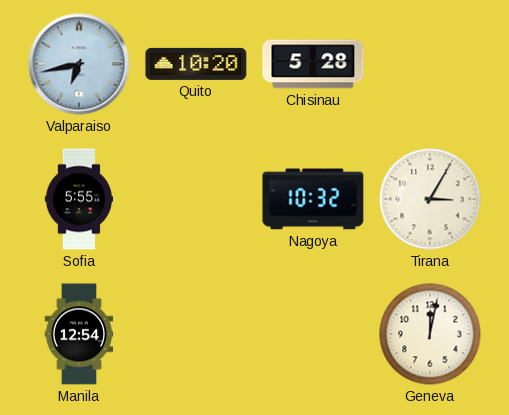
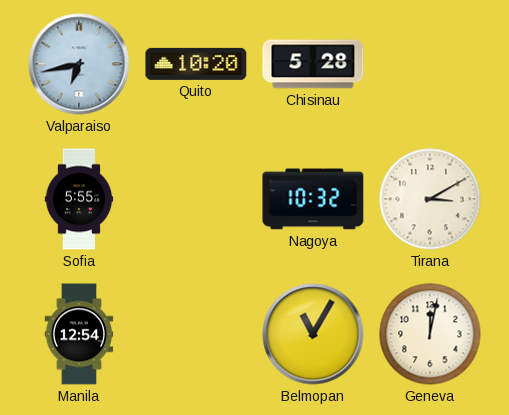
Tirana: 3:05 -> 3:10
Belmopan: none -> 11:05
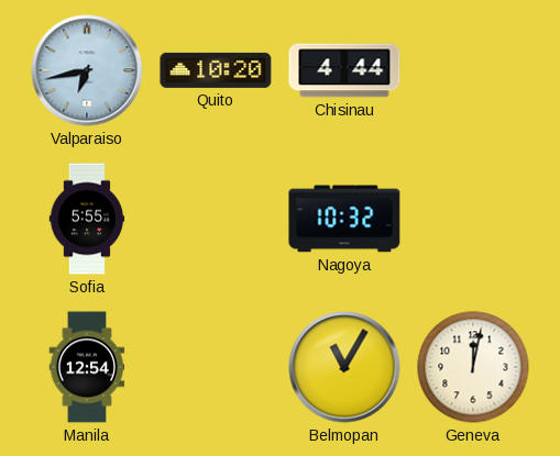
Chisinau: 5:28 -> 4:44
Tirana: 3:10 -> none
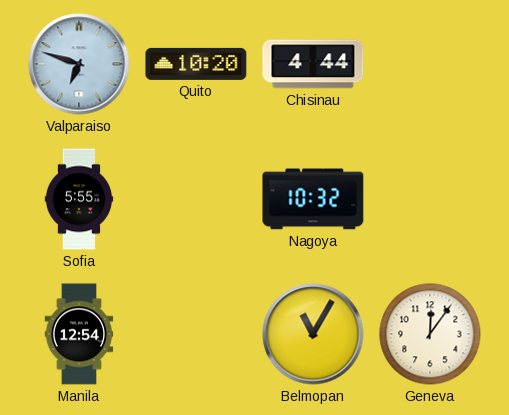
Valparaiso: 6:43 -> 6:48
Geneva: 12:02 -> 12:06
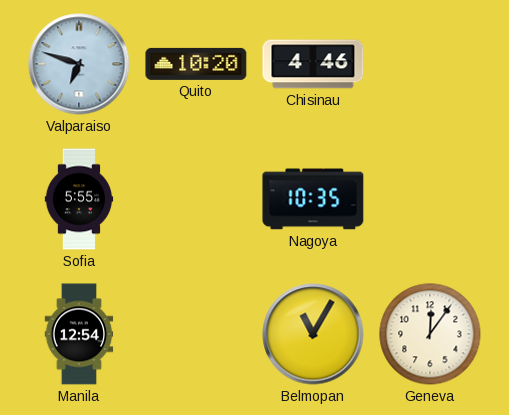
Chisinau: 4:44 -> 4:46
Nagoya: 10:32 -> 10:35
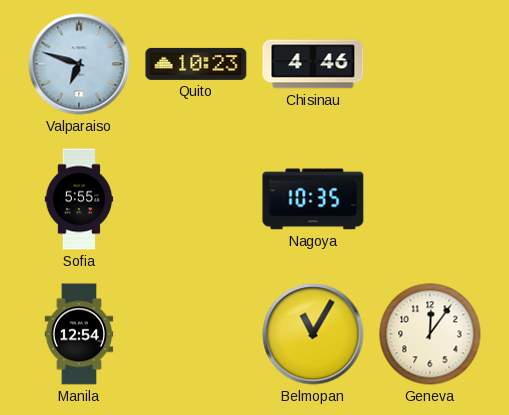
Quito: 10:20 -> 10:23
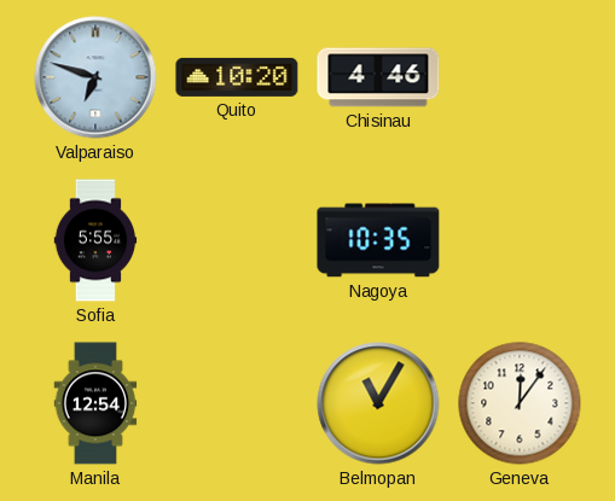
Quito: 10:23 -> 10:20
